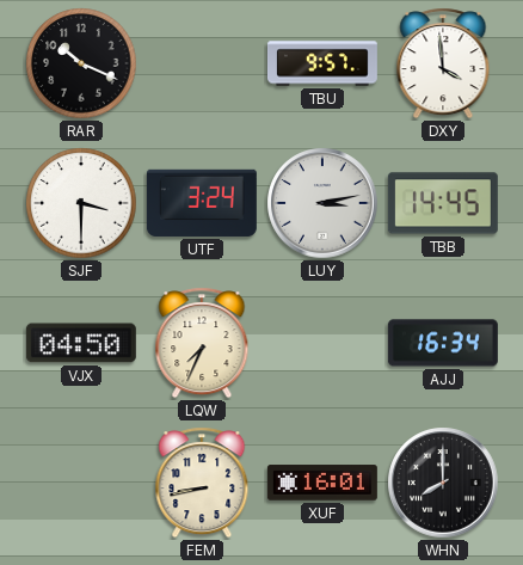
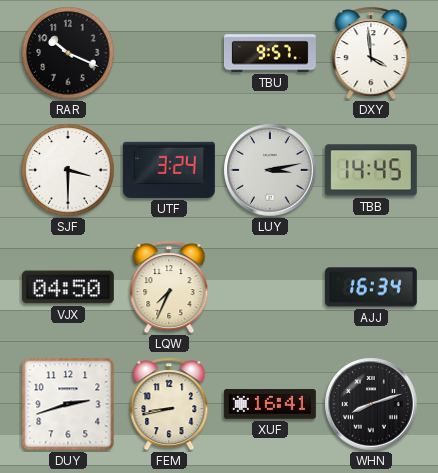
DUY: none -> 2:42
XUF: 16:01 -> 16:41
WHN: 8:00 -> 8:12
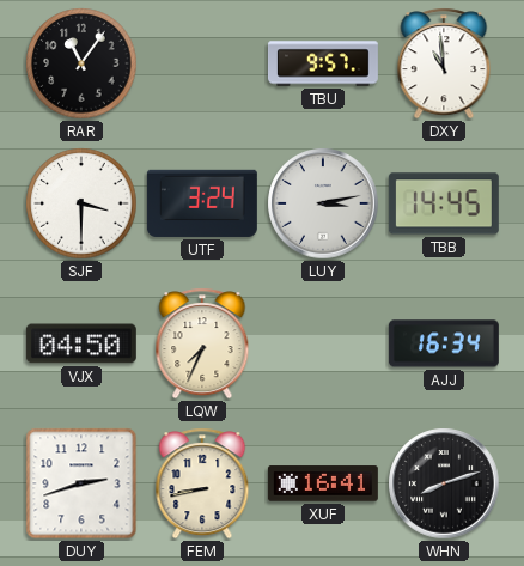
RAR: 10:19 -> 11:06
DXY: 3:59 -> 10:59
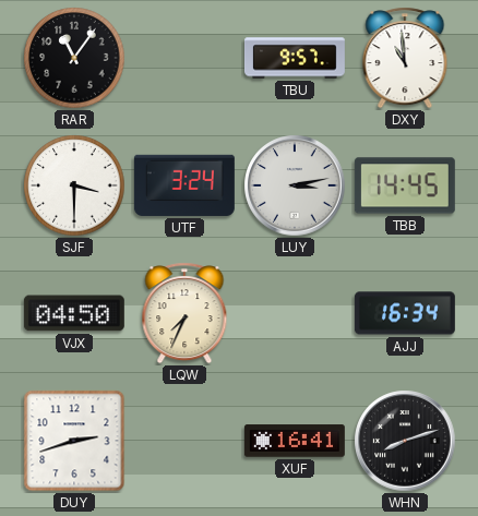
FEM: 8:43 -> none
